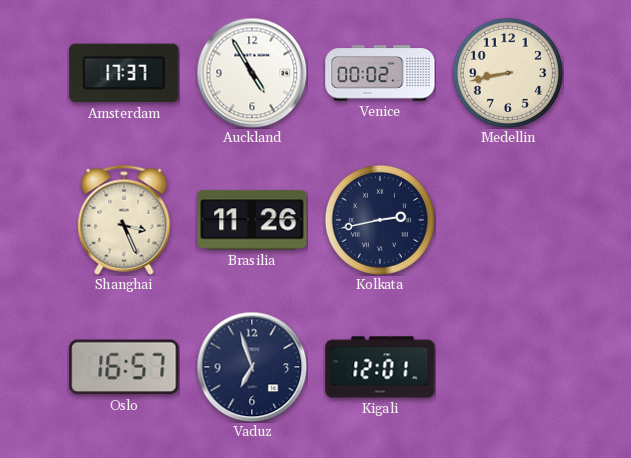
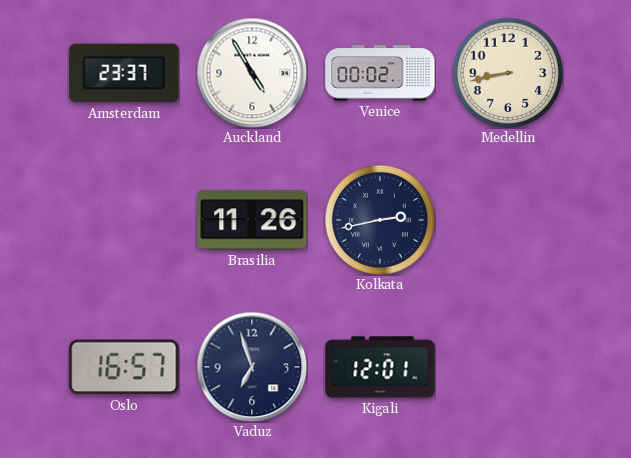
Amsterdam: 17:37 -> 23:37
Shanghai: 3:26 -> none
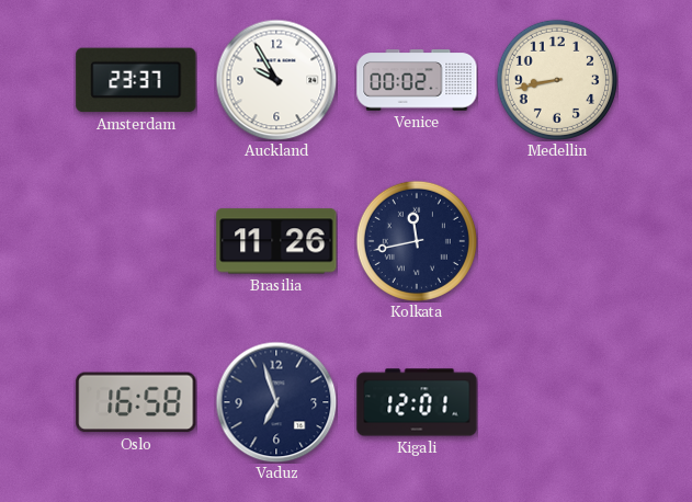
Auckland: 4:55 -> 9:55
Kolkata: 2:43 -> 11:43
Oslo: 16:57 -> 16:58
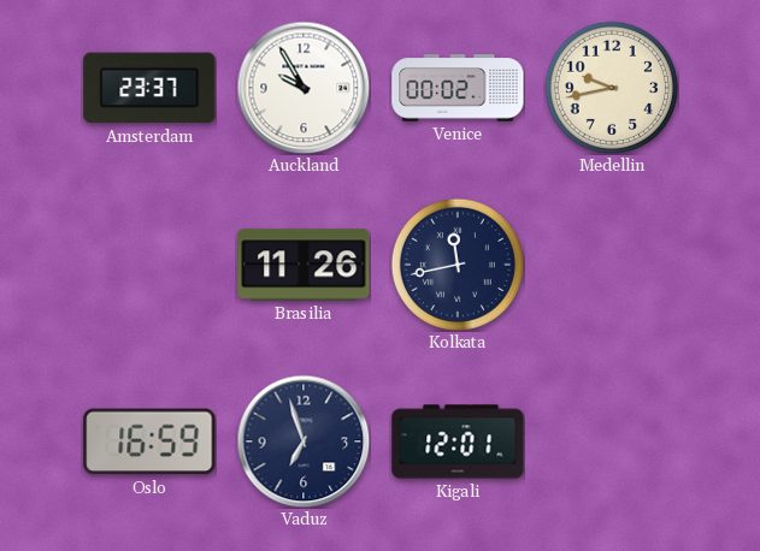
Medellin: 8:43 -> 9:43
Oslo: 16:58 -> 16:59
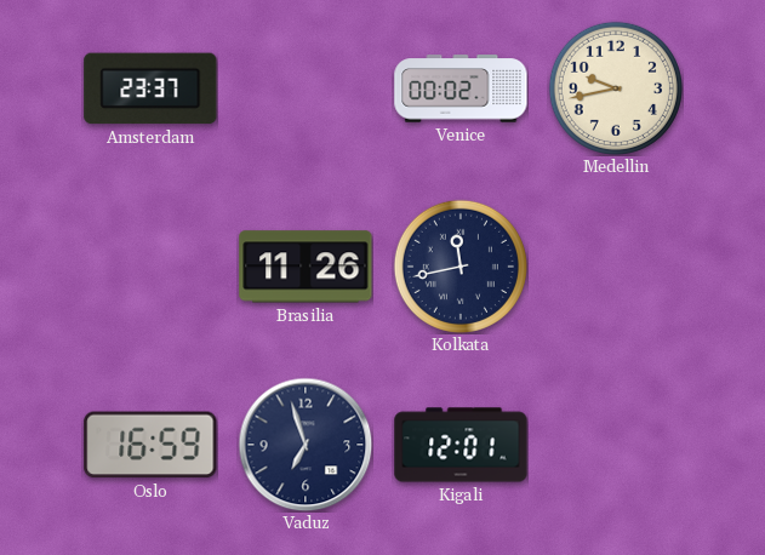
Auckland: 9:55 -> none
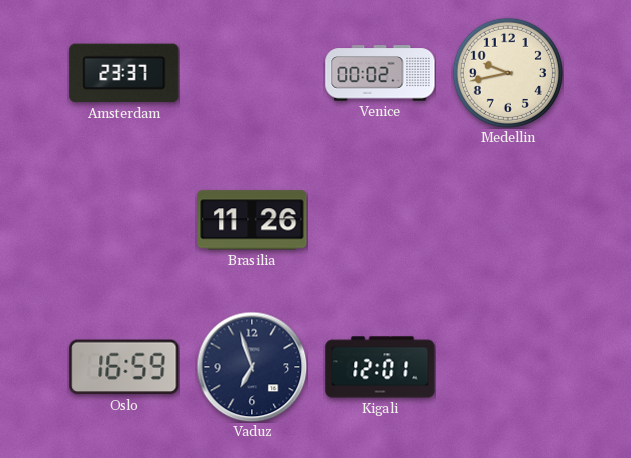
Kolkata: 11:43 -> none
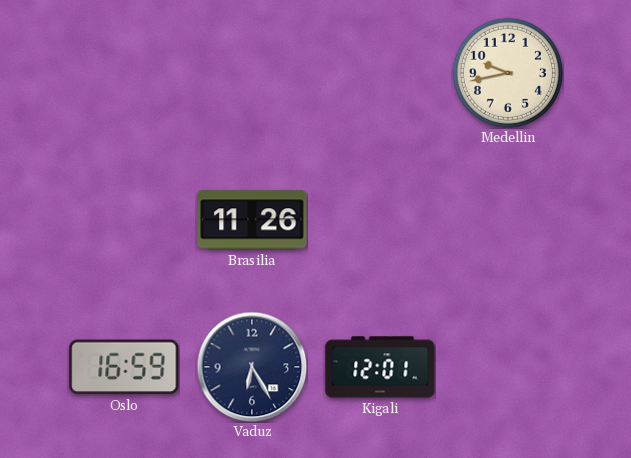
Amsterdam: 23:37 -> none
Venice: 00:02 -> none
Vaduz: 6:57 -> 6:25
